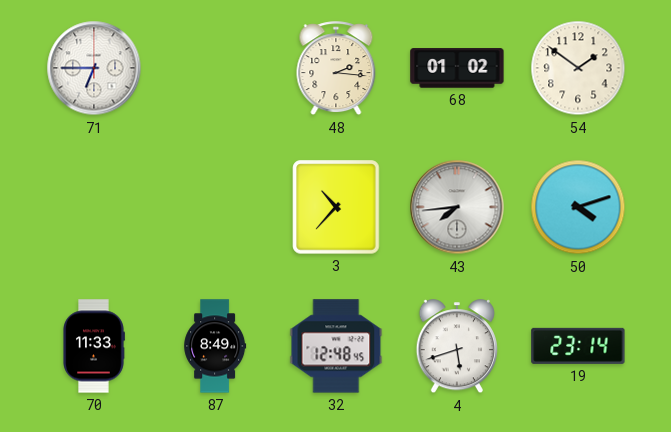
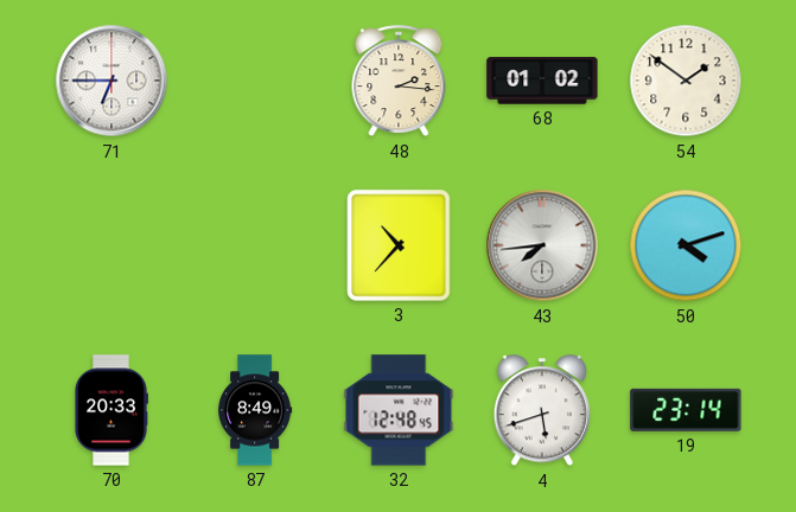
70: 11:33 -> 20:33
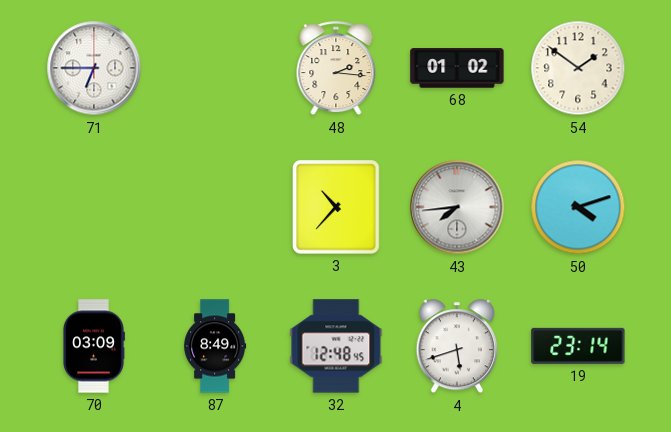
70: 20:33 -> 03:09
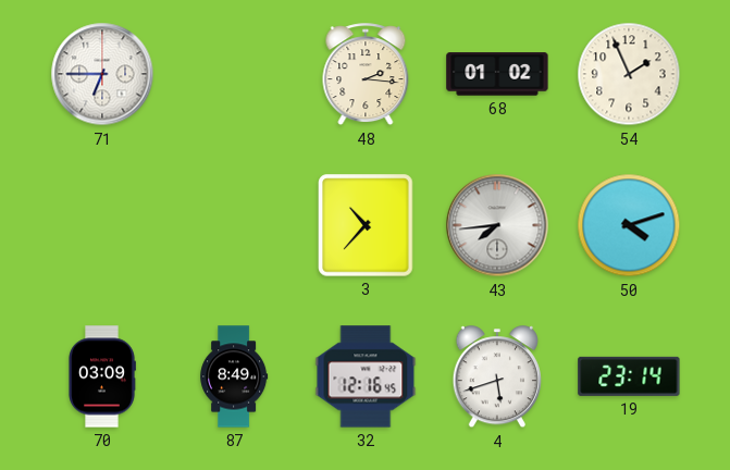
54: 1:51 -> 1:56
32: 12:48 -> 12:16
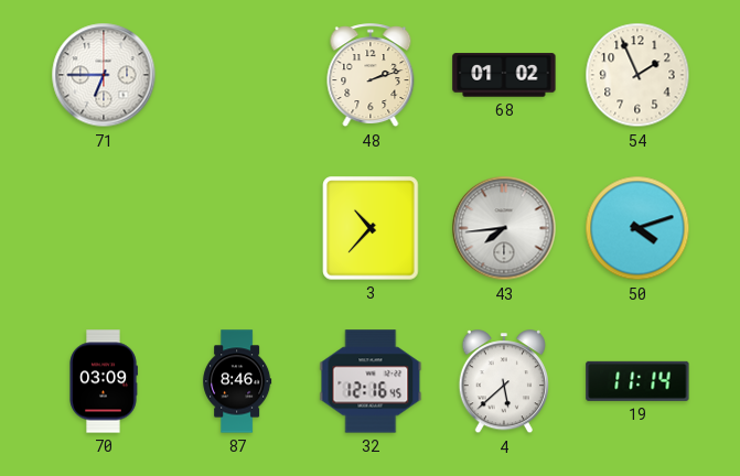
48: 2:16 -> 2:12
87: 8:49 -> 8:46
4: 5:42 -> 5:38
19: 23:14 -> 11:14
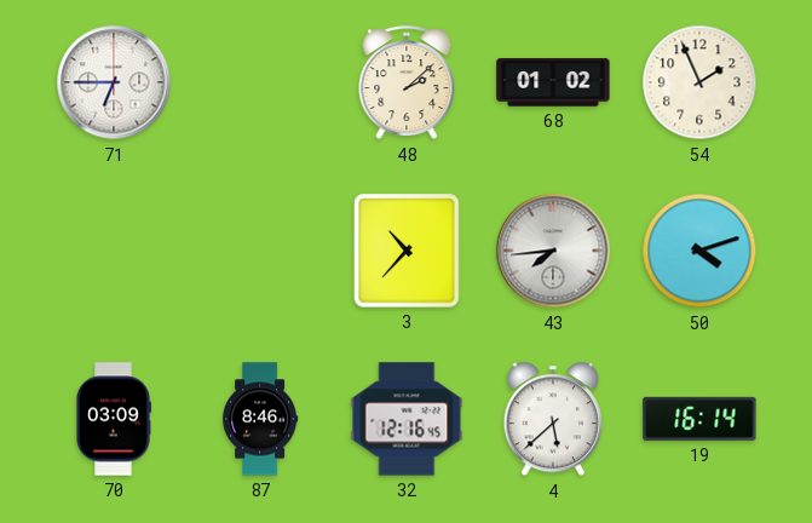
48: 2:12 -> 2:08
19: 11:14 -> 16:14
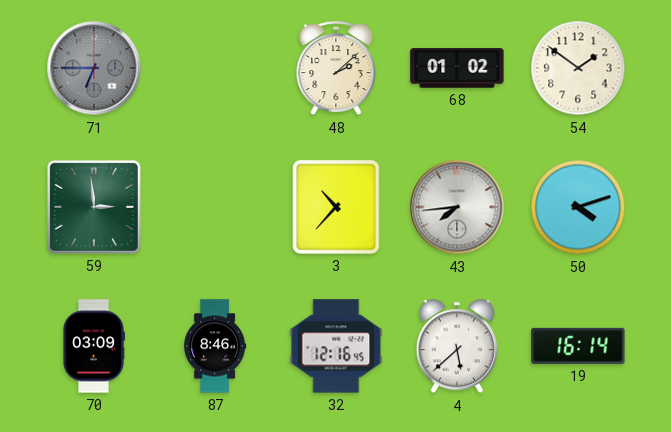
71 dial: white -> grey
54: 1:56 -> 1:51
59: none -> 2:59
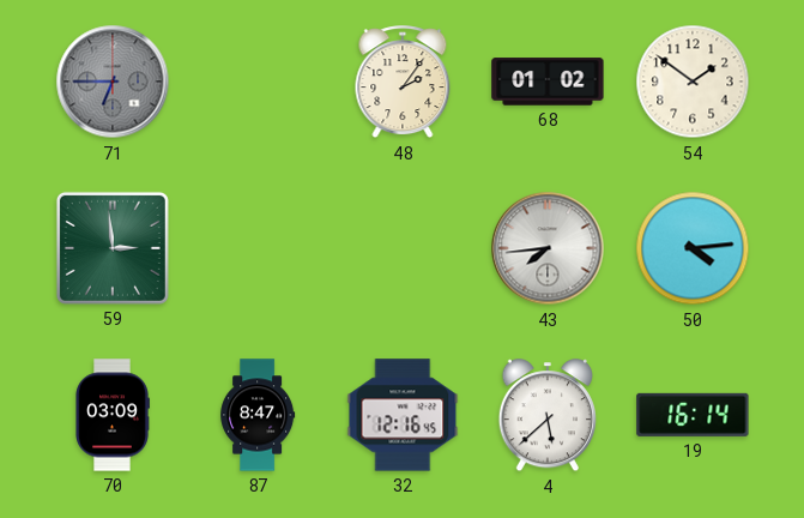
48: 2:08 -> 2:06
3: 10:37 -> none
50: 4:12 -> 4:14
87: 8:46 -> 8:47
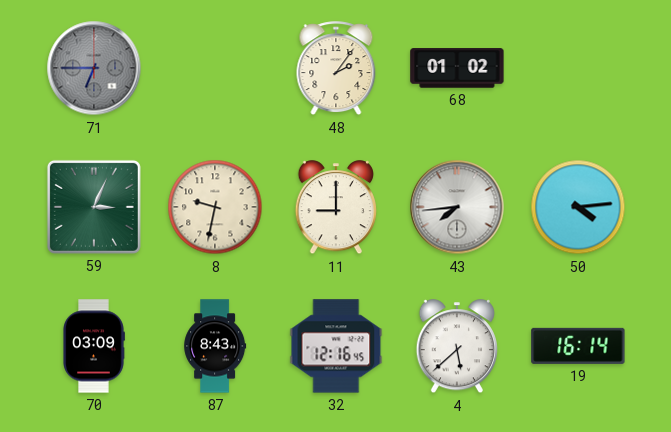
54: 1:51 -> none
59: 2:59 -> 3:04
8: none -> 9:32
11: none -> 9:00
87: 8:47 -> 8:43
